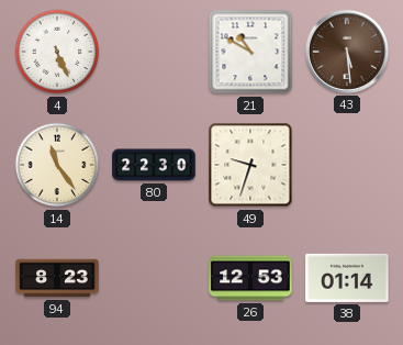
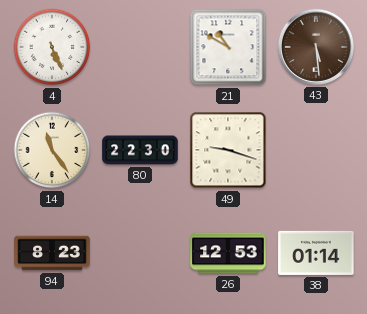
49: 9:33 -> 9:18
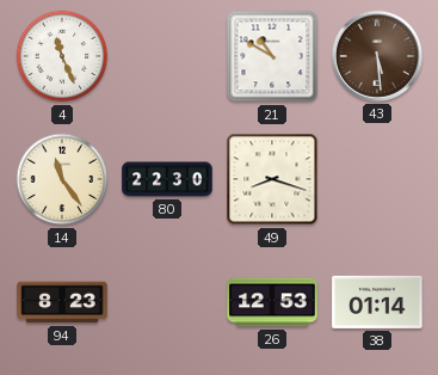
4: 5:26 -> 11:26
49: 9:18 -> 8:18
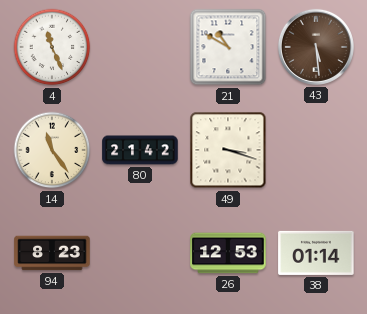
80: 22:30 -> 21:42
49: 8:18 -> 3:18
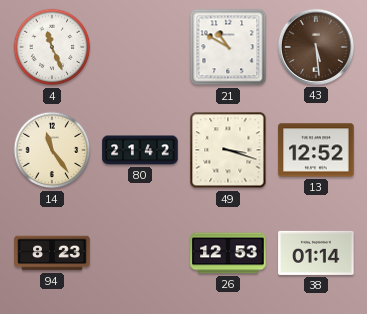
13: none -> 12:52
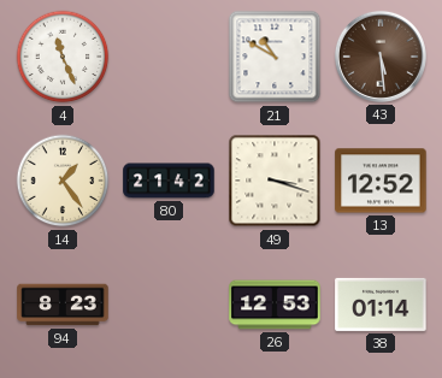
14: 11:24 -> 1:24
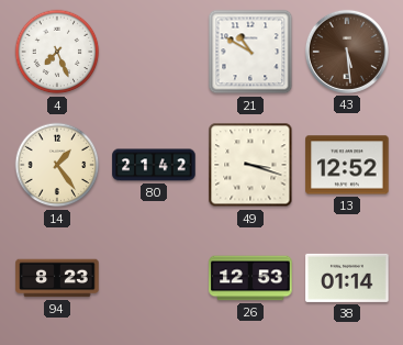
4: 11:26 -> 7:26
